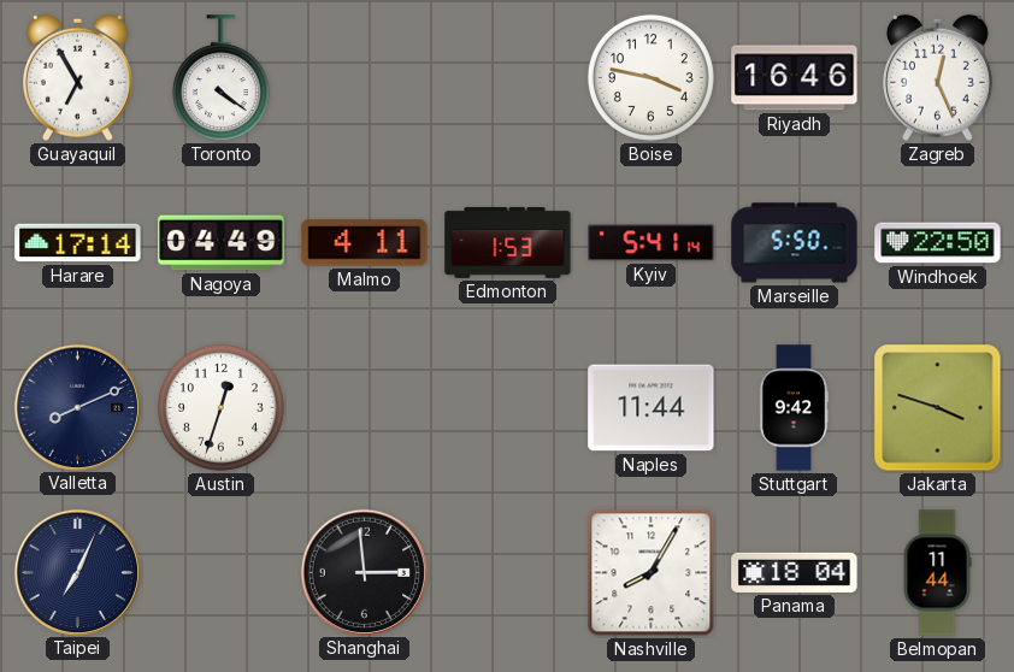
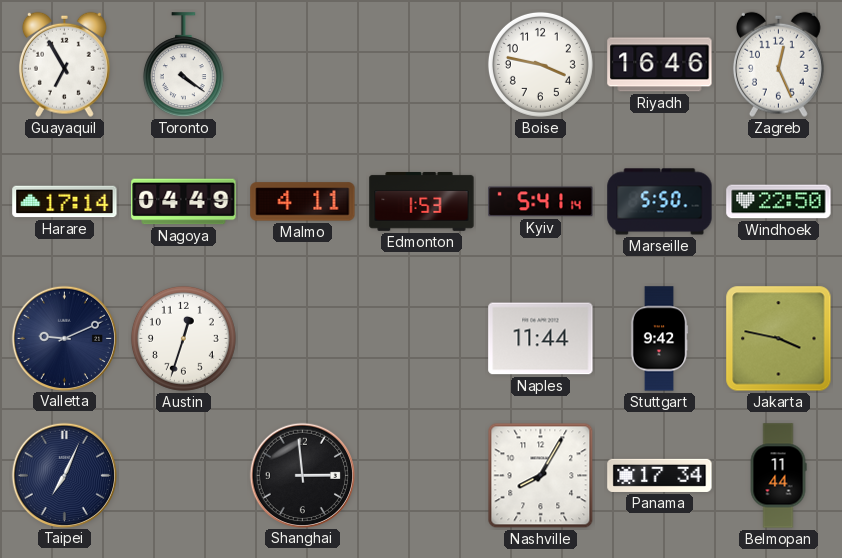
Valletta: 8:11 -> 9:11
Jakarta: 3:48 -> 3:47
Panama: 18:04 -> 17:34
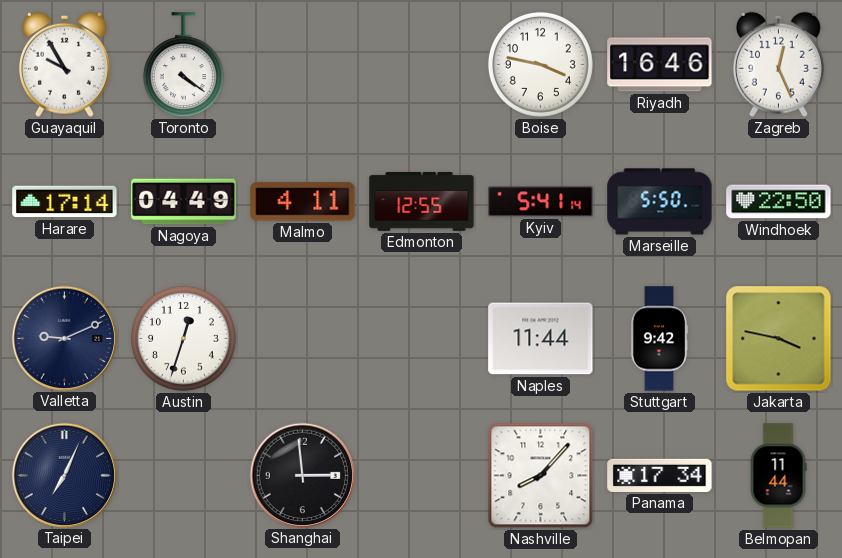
Guayaquil: 6:55 -> 9:55
Edmonton: 1:53 -> 12:55
Nashville: 8:05 -> 8:07
